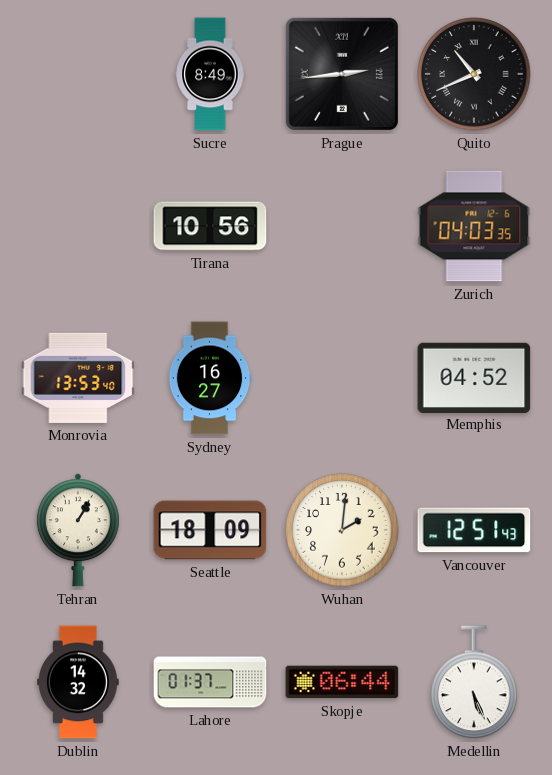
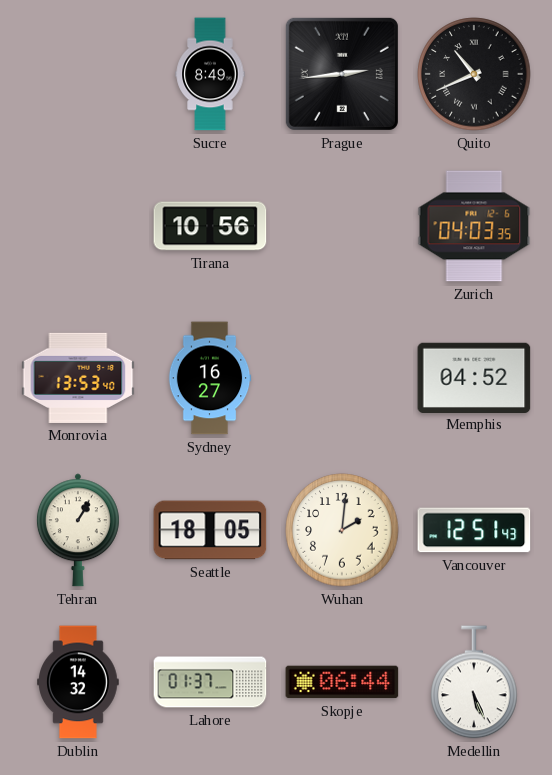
Seattle: 18:09 -> 18:05
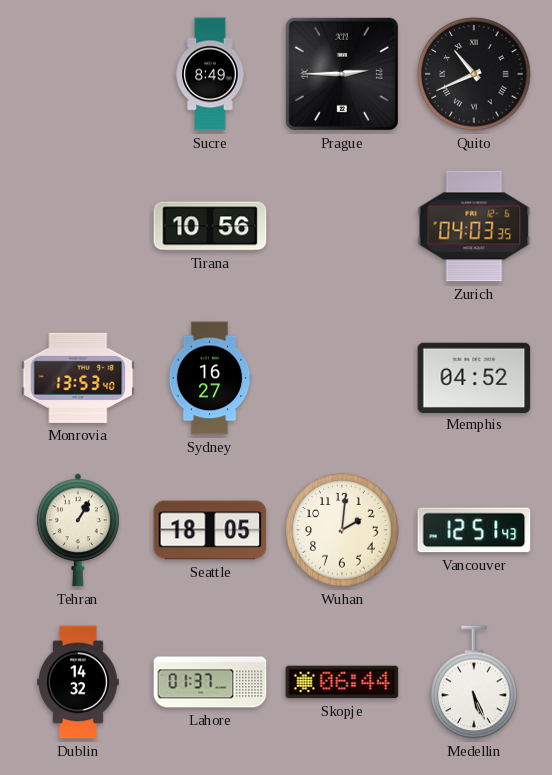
Prague: 2:44 -> 2:45
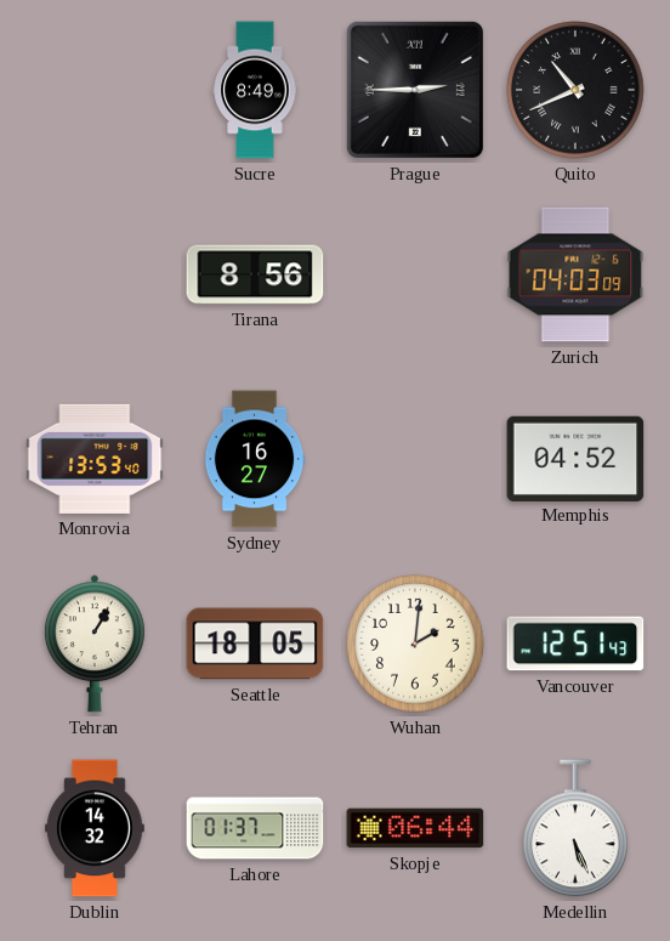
Tirana: 10:56 -> 8:56
Zurich: 04:03:35 -> 04:03:09
